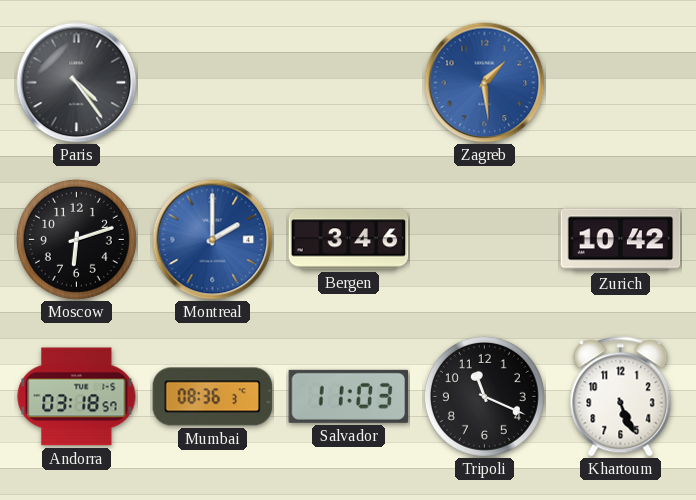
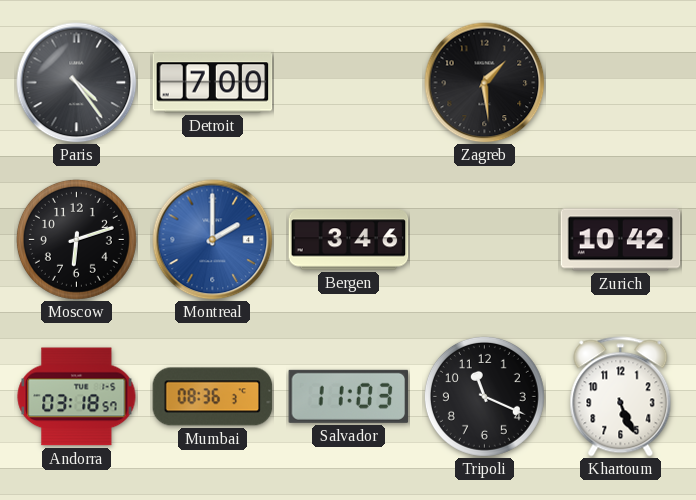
Detroit: none -> 7:00
Zagreb dial: blue -> black
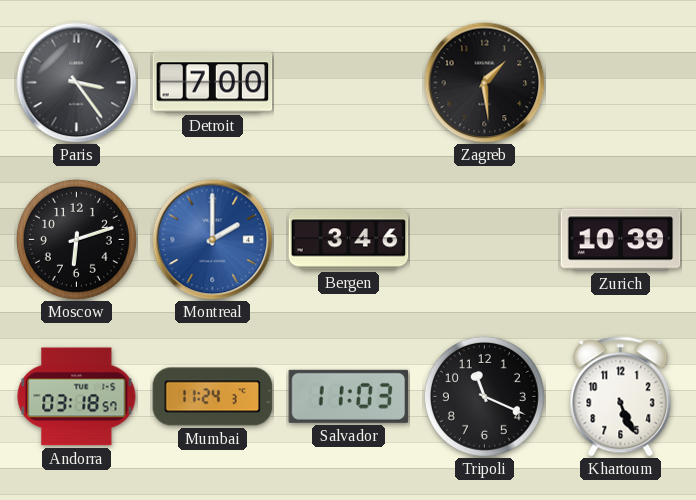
Paris: 4:24 -> 3:24
Zurich: 10:42 -> 10:39
Mumbai: 08:36 -> 11:24
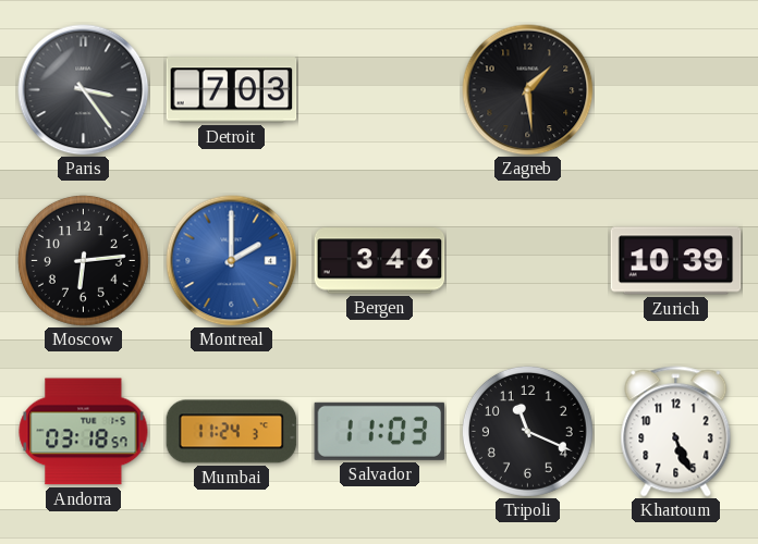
Detroit: 7:00 -> 7:03
Moscow: 6:12 -> 6:14
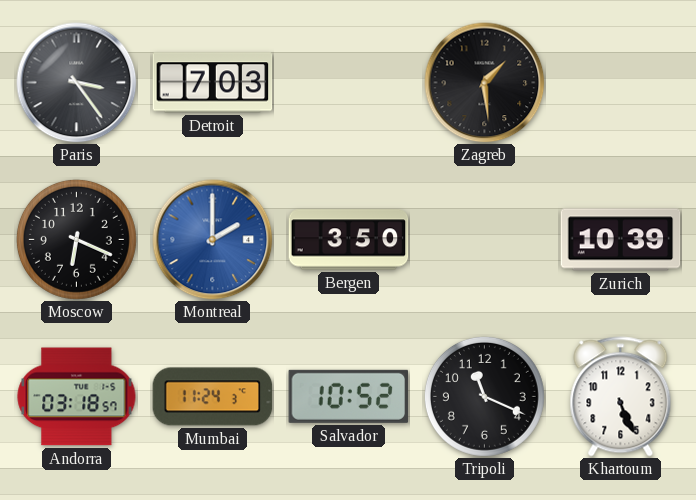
Moscow: 6:14 -> 6:19
Bergen: 3:46 -> 3:50
Salvador: 11:03 -> 10:52
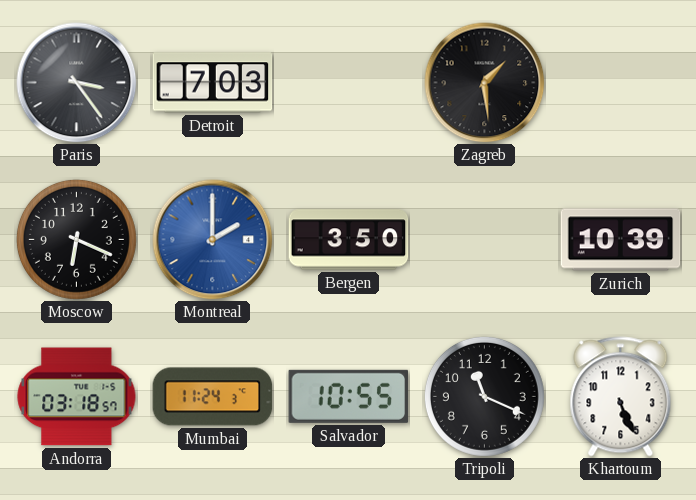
Salvador: 10:52 -> 10:55
